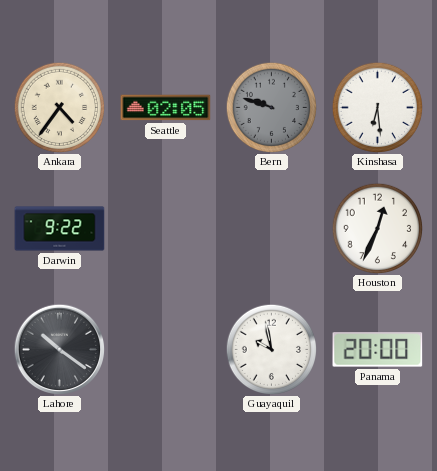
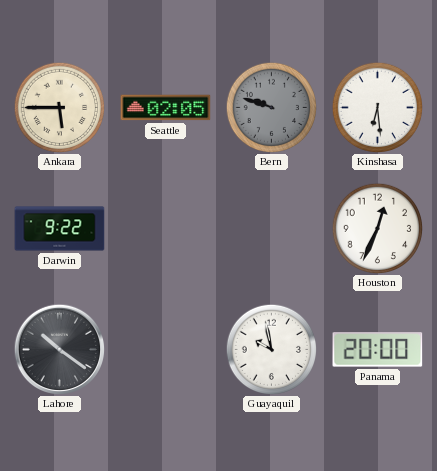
Ankara: 4:36 -> 5:45
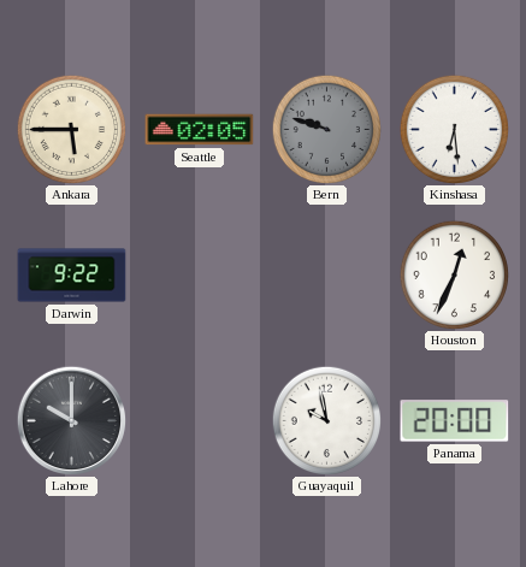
Lahore: 10:21 -> 10:00
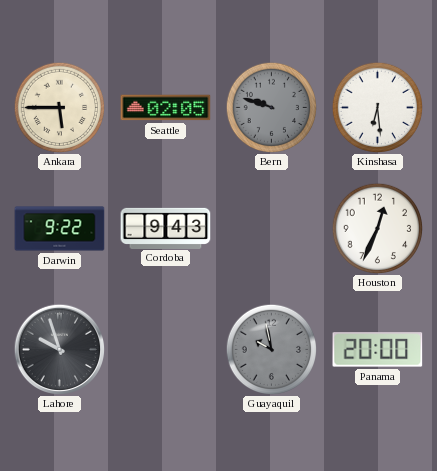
Cordoba: none -> 9:43
Lahore: 10:00 -> 9:57
Guayaquil dial: white -> grey
